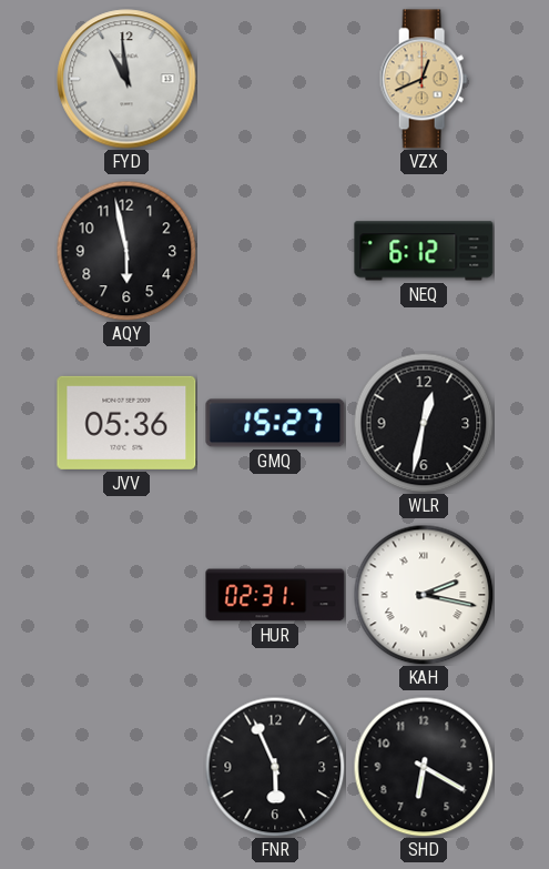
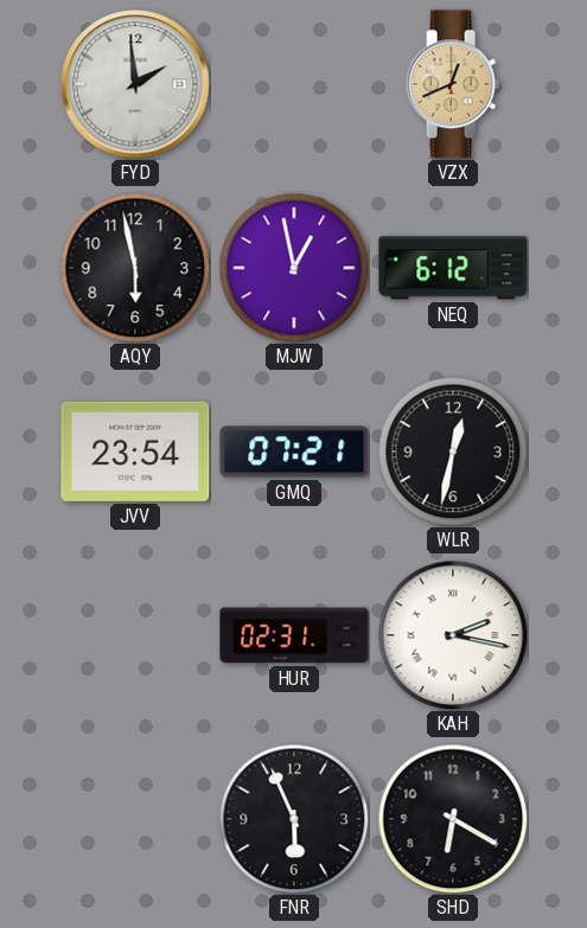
FYD: 10:59 -> 1:59
MJW: none -> 12:58
JVV: 05:36 -> 23:54
GMQ: 15:27 -> 07:21
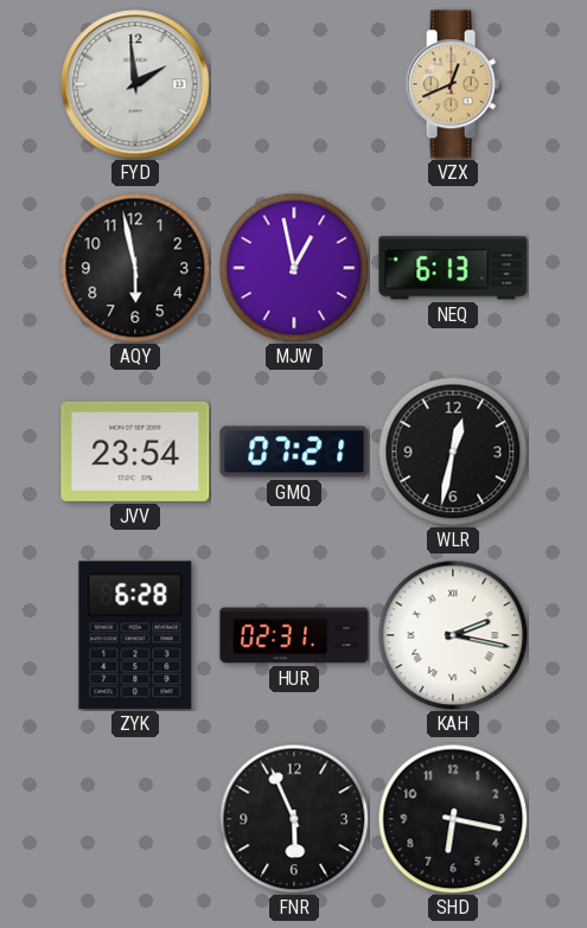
NEQ: 6:12 -> 6:13
ZYK: none -> 6:28
SHD: 6:20 -> 6:17
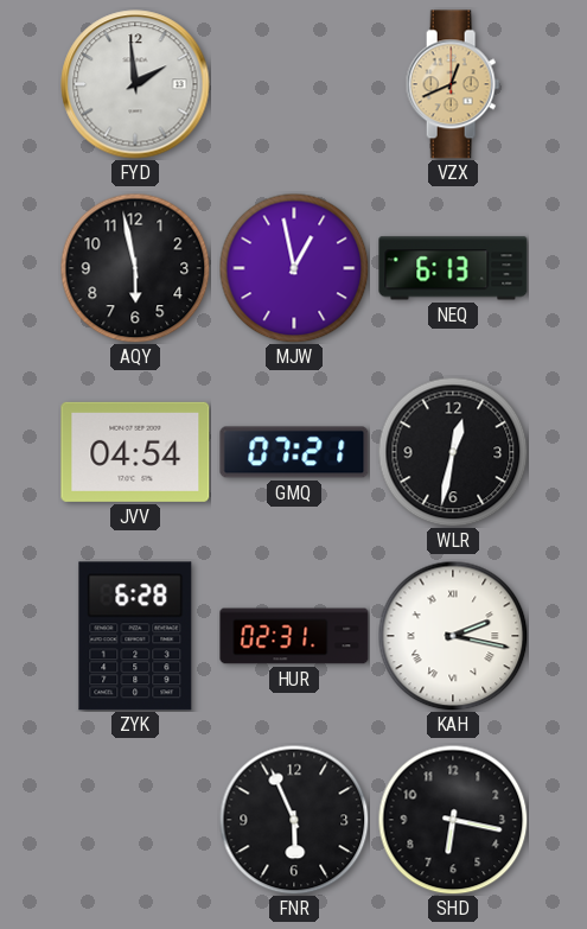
JVV: 23:54 -> 04:54
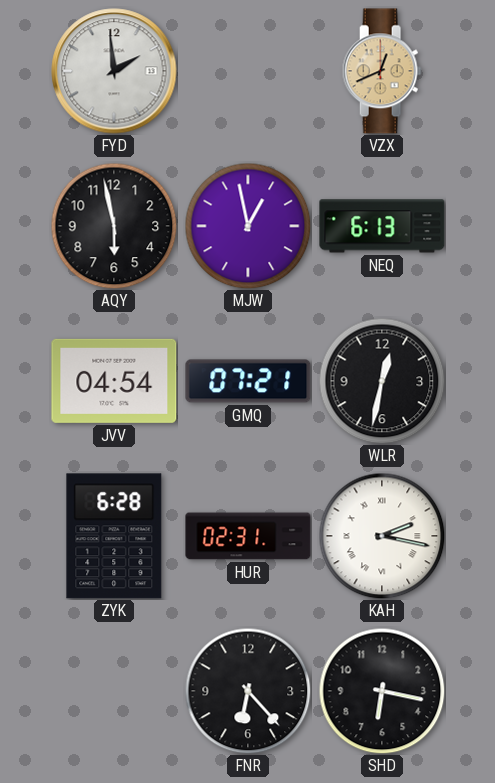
FNR: 5:56 -> 6:23
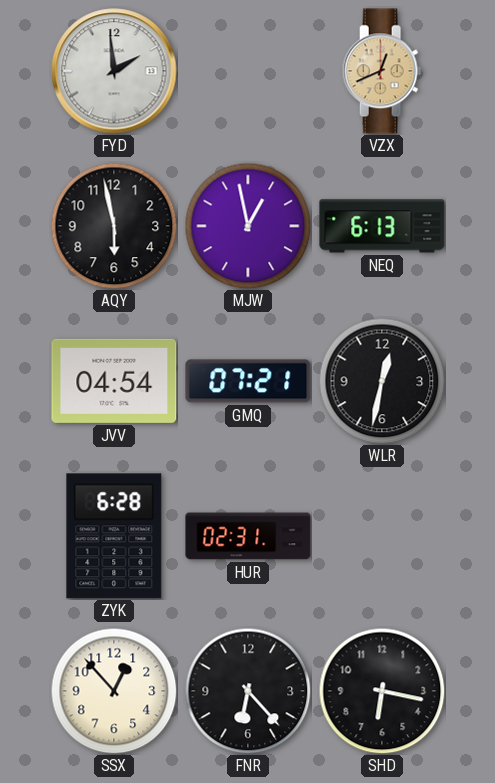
KAH: 2:17 -> none
SSX: none -> 12:53
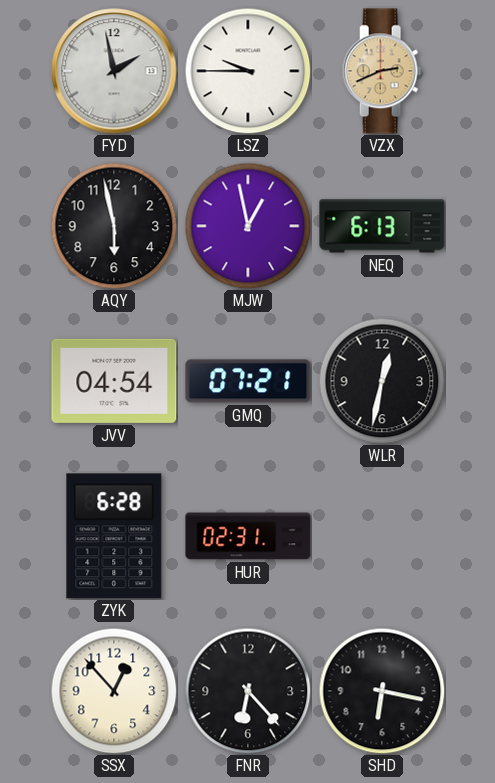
FYD: 1:59 -> 1:58
LSZ: none -> 9:45
VZX: 12:41 -> 2:41
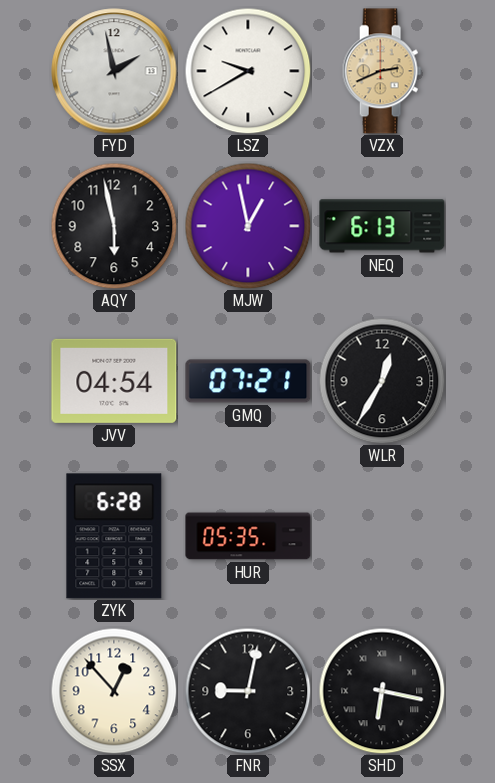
LSZ: 9:45 -> 9:40
WLR: 12:32 -> 12:35
HUR: 02:31 -> 05:35
FNR: 6:23 -> 9:02
SHD numerals: Arabic -> Roman
